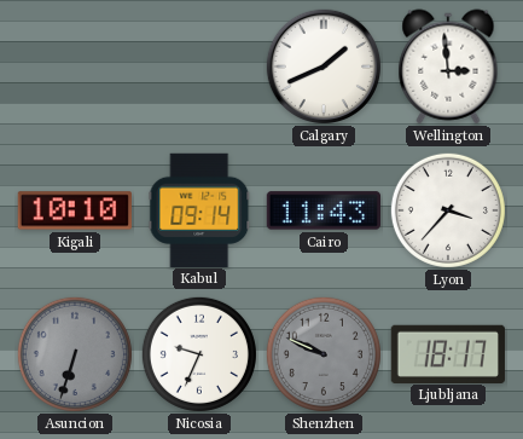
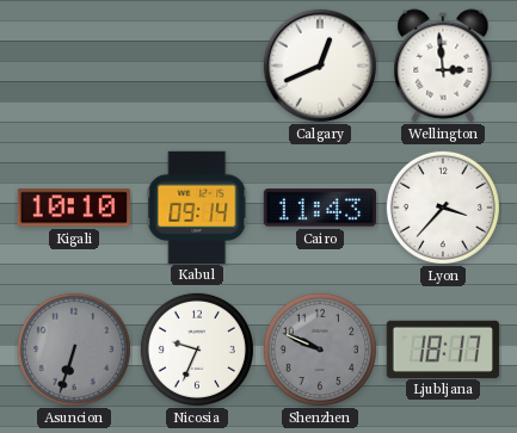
Calgary: 1:41 -> 12:41
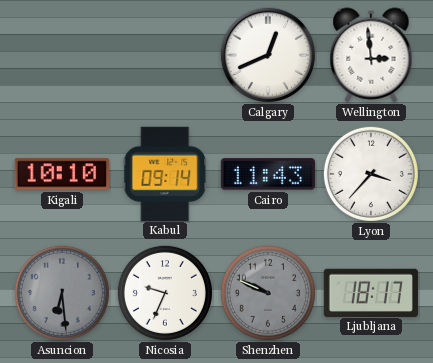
Asuncion: 6:33 -> 6:29
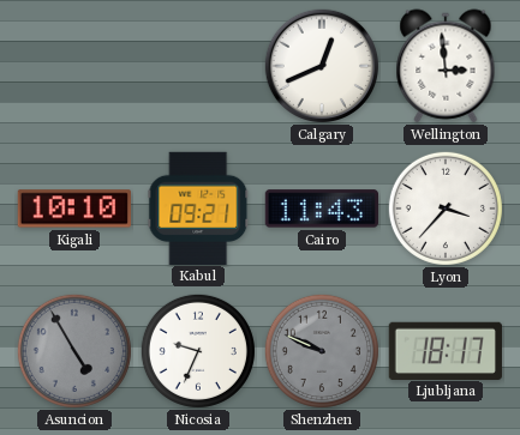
Kabul: 09:14 -> 09:21
Asuncion: 6:29 -> 4:55
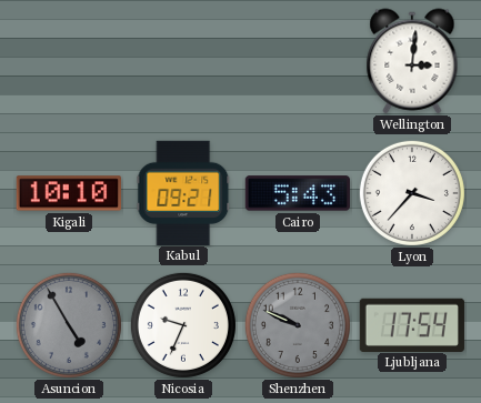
Calgary: 12:41 -> none
Wellington: 2:59 -> 3:01
Cairo: 11:43 -> 5:43
Ljubljana: 18:17 -> 17:54
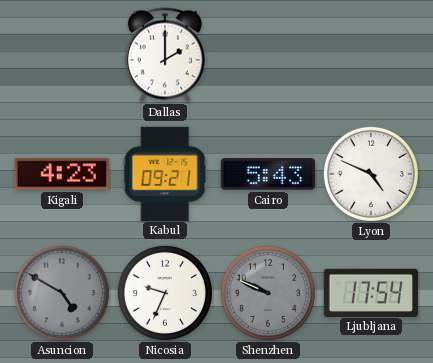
Dallas: none -> 2:00
Wellington: 3:01 -> none
Kigali: 10:10 -> 4:23
Lyon: 3:37 -> 4:49
Asuncion: 4:55 -> 4:50
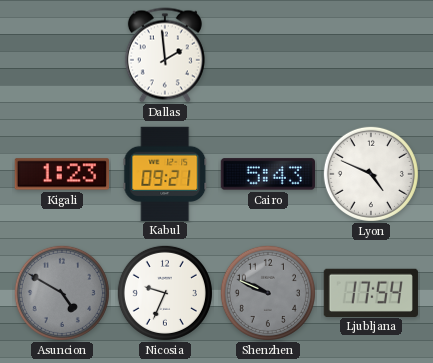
Dallas: 2:00 -> 1:59
Kigali: 4:23 -> 1:23
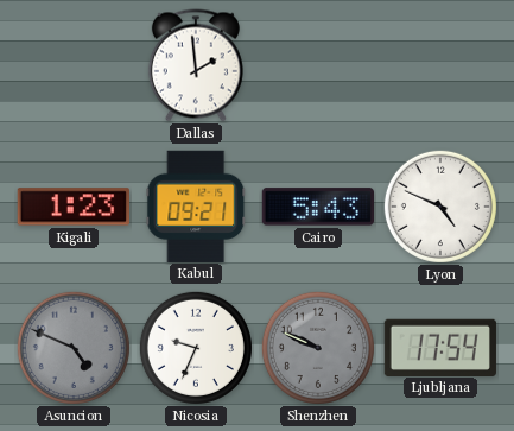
Asuncion: 4:50 -> 4:49
